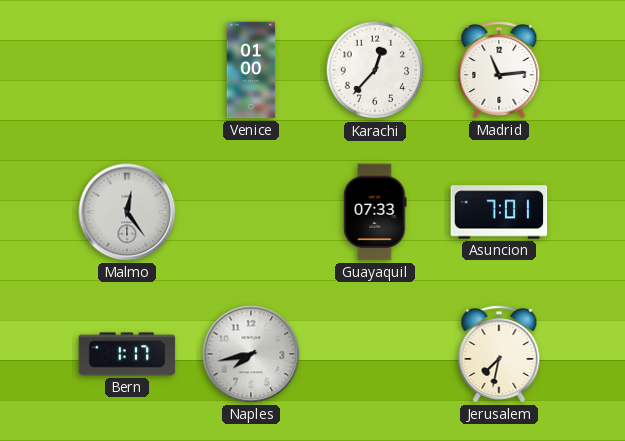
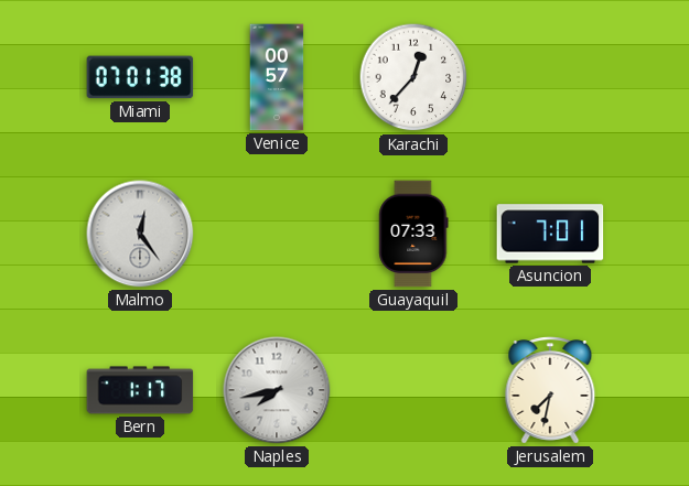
Miami: none -> 07:01
Venice: 01:00 -> 00:57
Madrid: 11:14 -> none
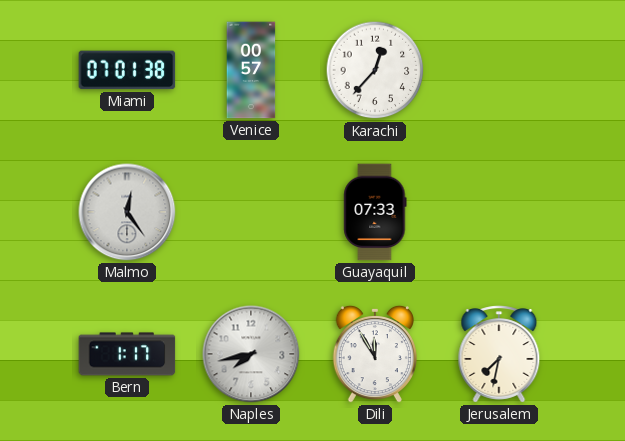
Asuncion: 7:01 -> none
Dili: none -> 11:55
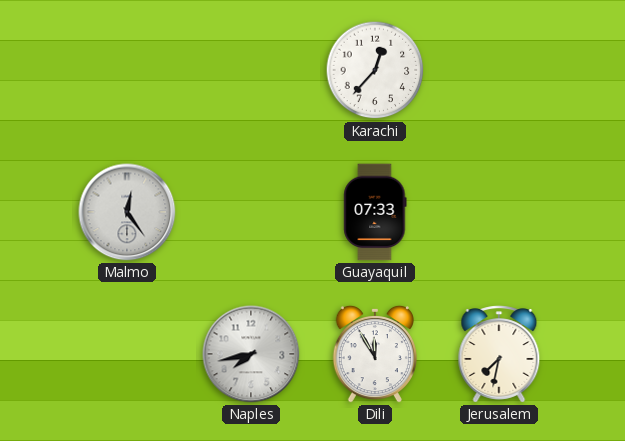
Miami: 07:01 -> none
Venice: 00:57 -> none
Bern: 1:17 -> none
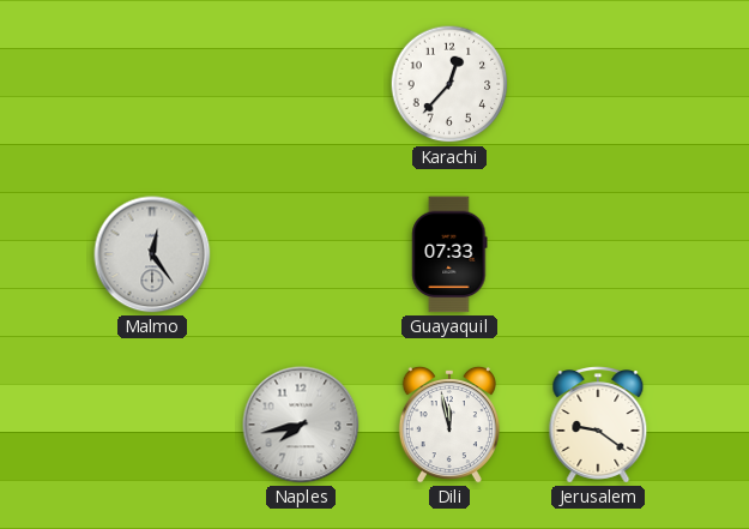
Dili: 11:55 -> 11:58
Jerusalem: 7:32 -> 9:21
